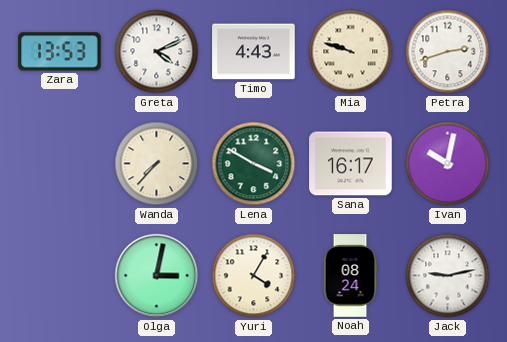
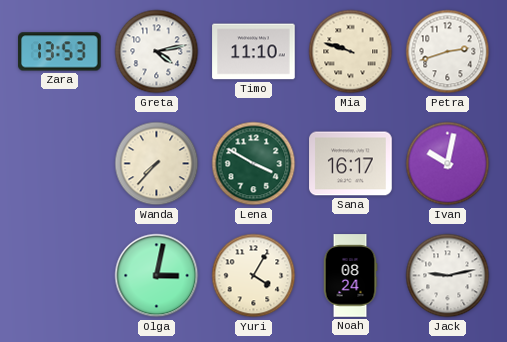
Greta: 4:11 -> 4:13
Timo: 4:43 -> 11:10
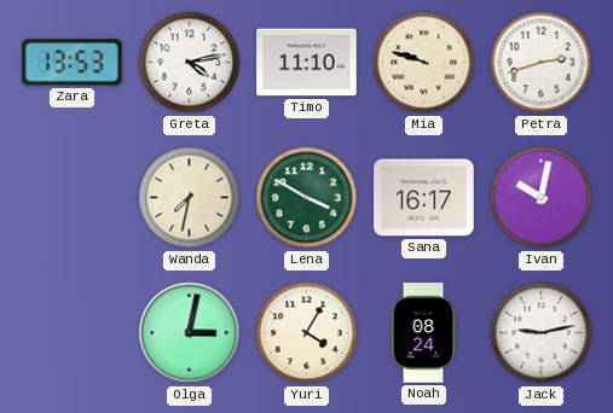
Wanda: 7:37 -> 7:32
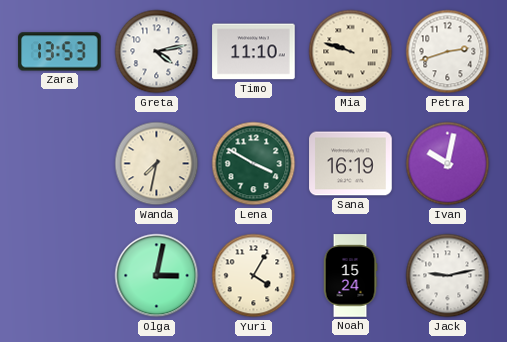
Sana: 16:17 -> 16:19
Noah: 08:24 -> 15:24
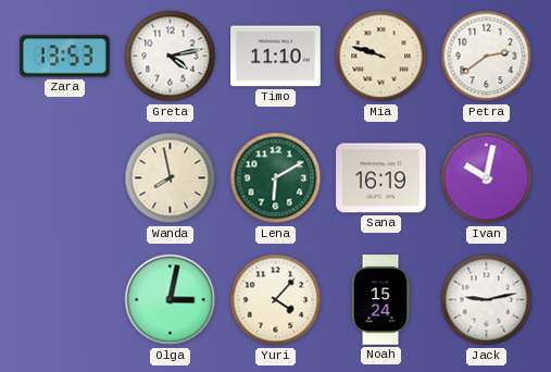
Petra: 2:42 -> 2:39
Wanda: 7:32 -> 7:58
Lena: 3:50 -> 6:10
Yuri: 4:05 -> 4:07
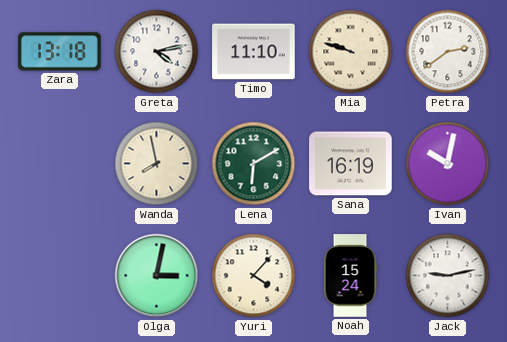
Zara: 13:53 -> 13:18
